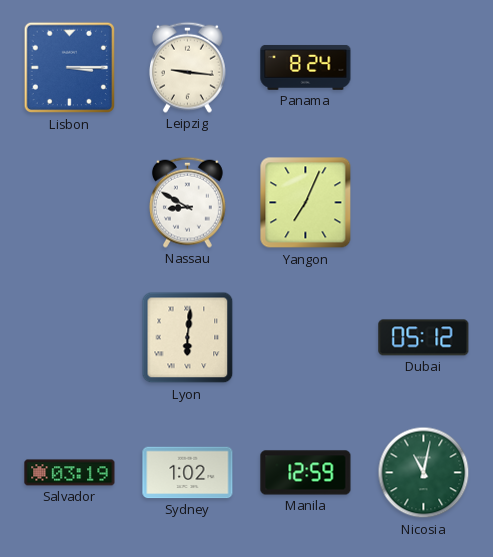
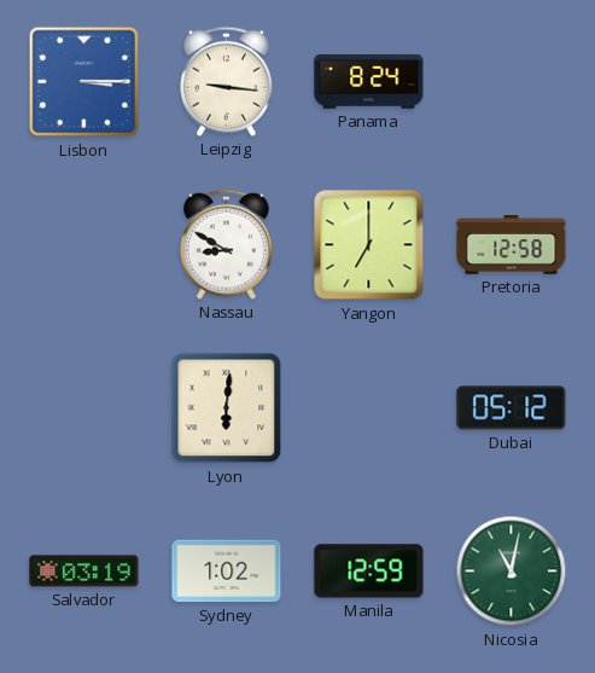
Yangon: 7:04 -> 7:00
Pretoria: none -> 12:58
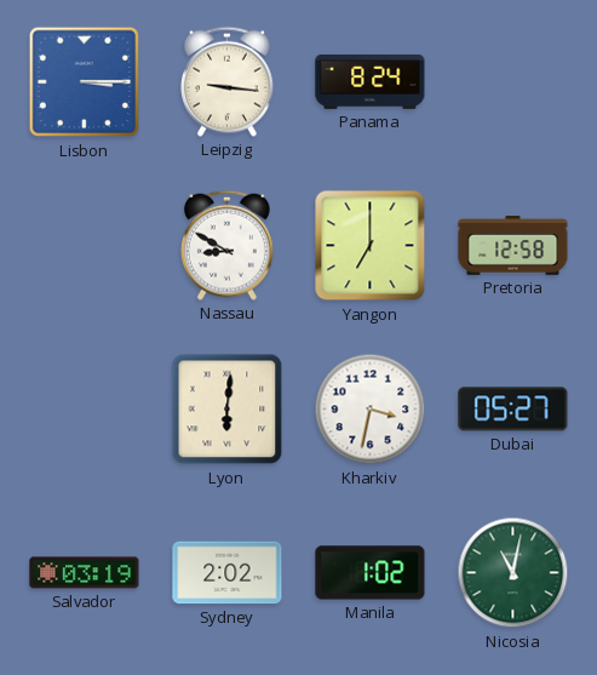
Kharkiv: none -> 3:32
Dubai: 05:12 -> 05:27
Sydney: 1:02 -> 2:02
Manila: 12:59 -> 1:02
